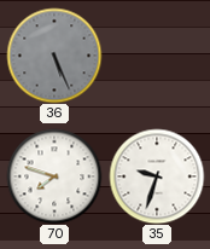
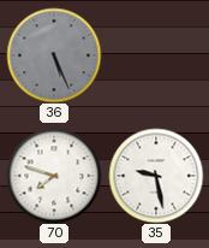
35: 9:33 -> 9:28
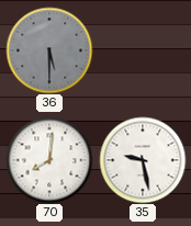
36: 5:26 -> 5:30
70: 7:48 -> 8:01
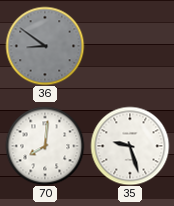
36: 5:30 -> 8:51
35: 9:28 -> 9:27
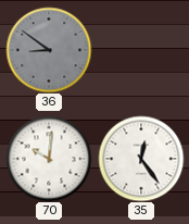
70: 8:01 -> 10:01
35: 9:27 -> 12:24
